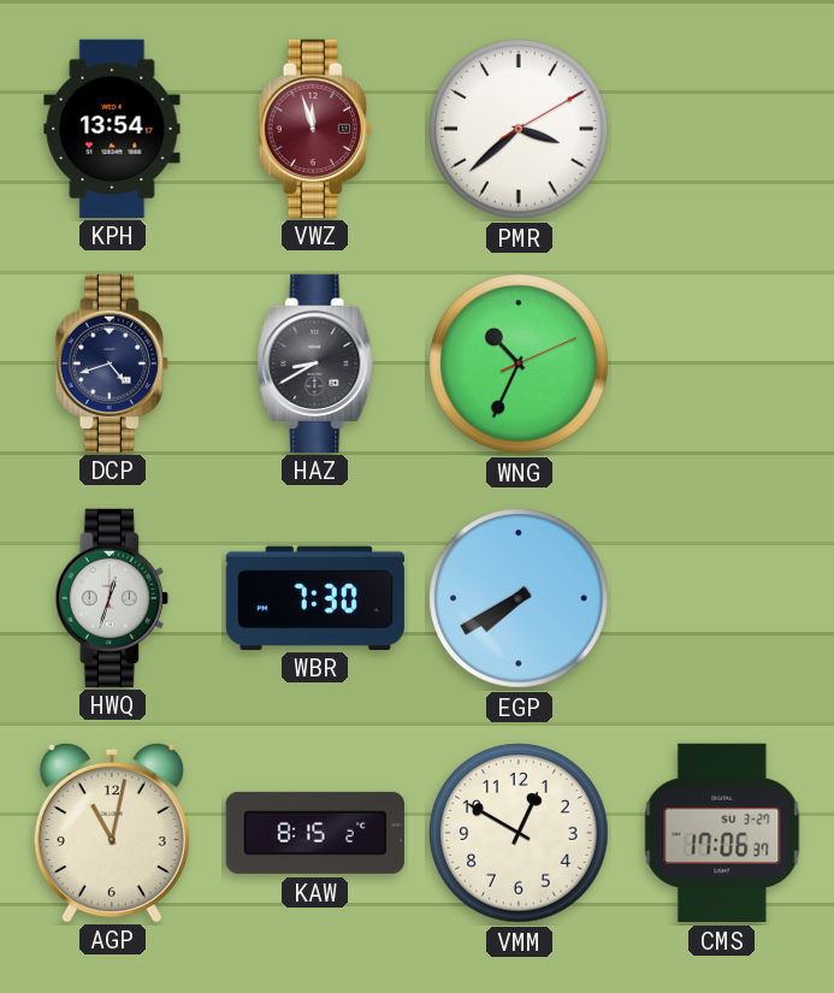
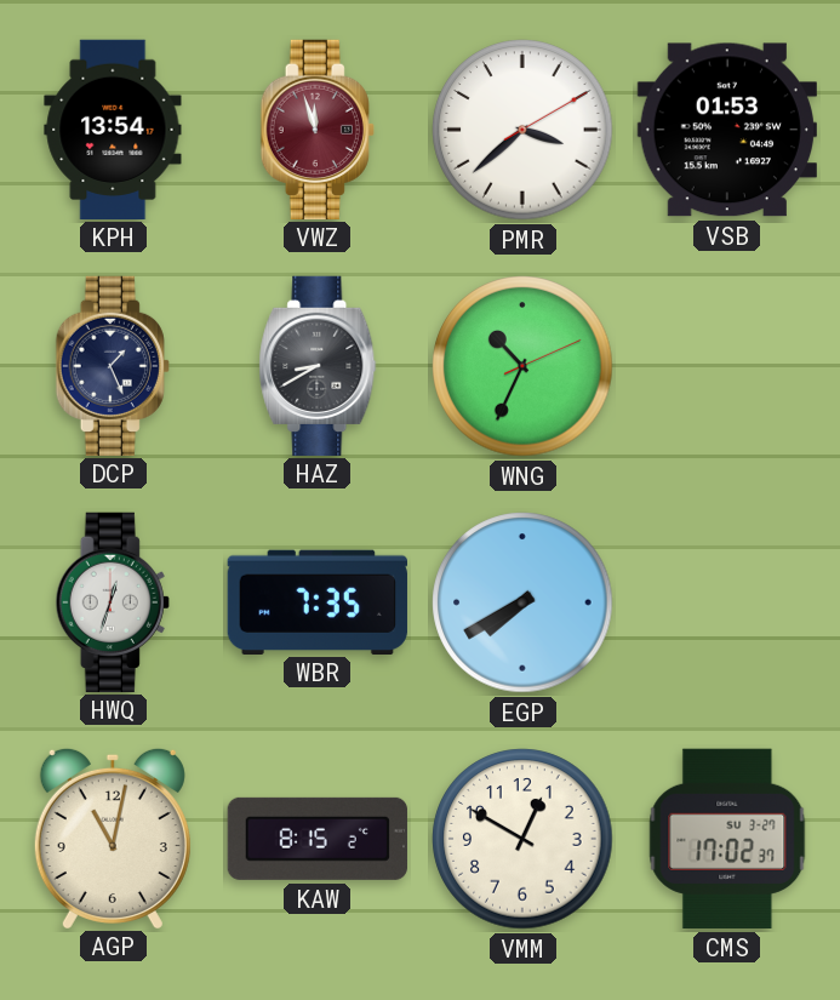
VSB: none -> 01:53
DCP: 4:42 -> 1:26
WBR: 7:30 -> 7:35
CMS: 17:06 -> 17:02
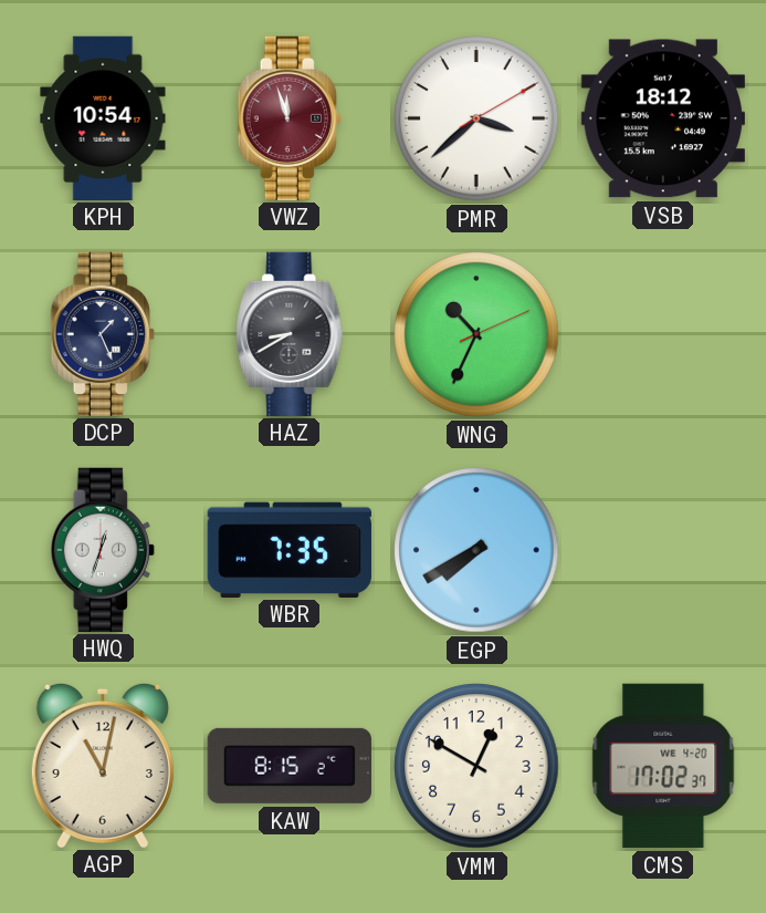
KPH: 13:54 -> 10:54
VSB: 01:53 -> 18:12
CMS date: SU 3-27 -> WE 4-20
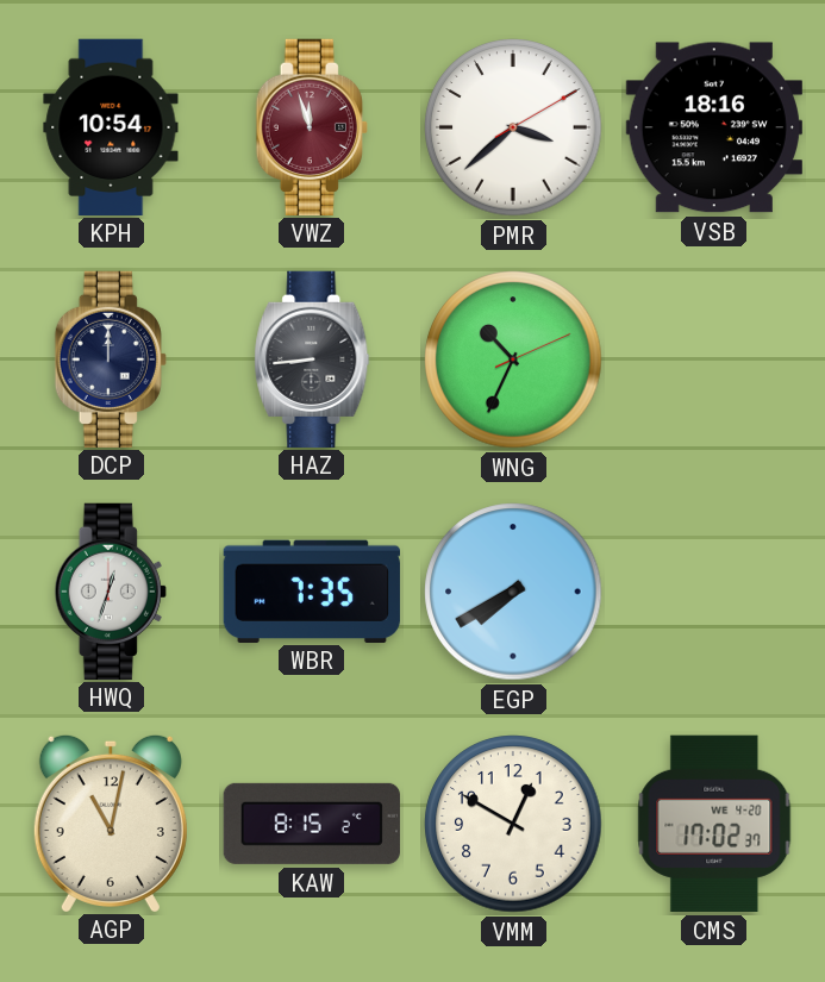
VSB: 18:12 -> 18:16
DCP: 1:26 -> 12:00
HAZ: 8:40 -> 8:44
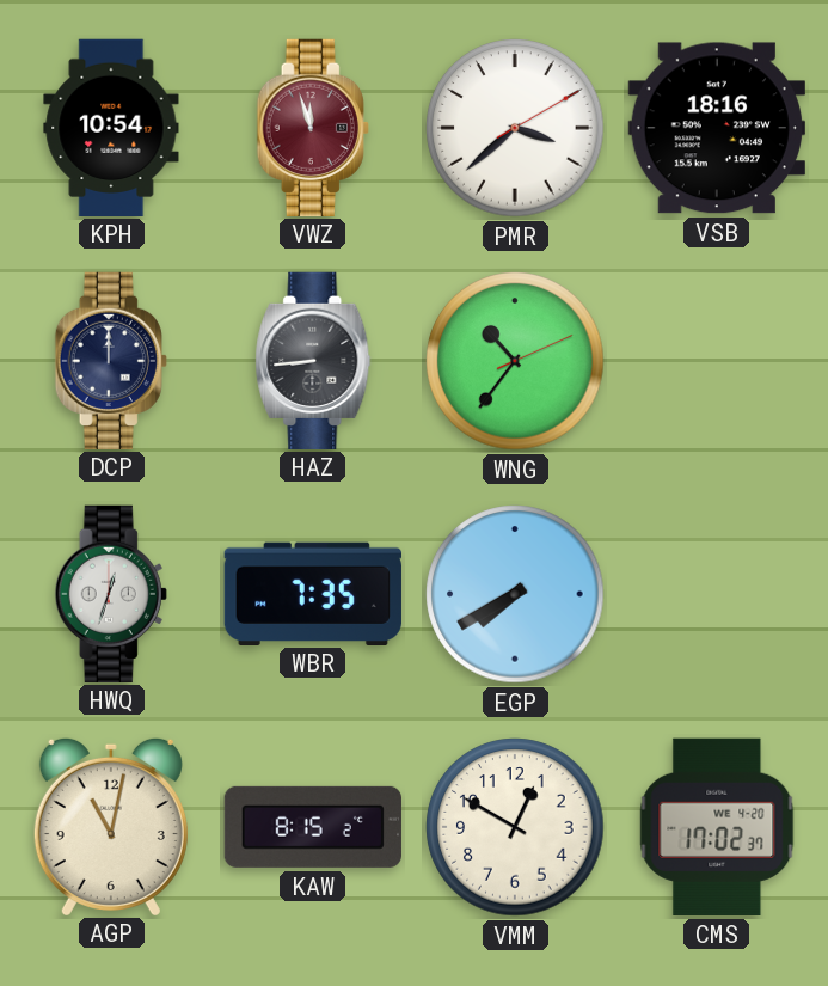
WNG: 10:34 -> 10:36
